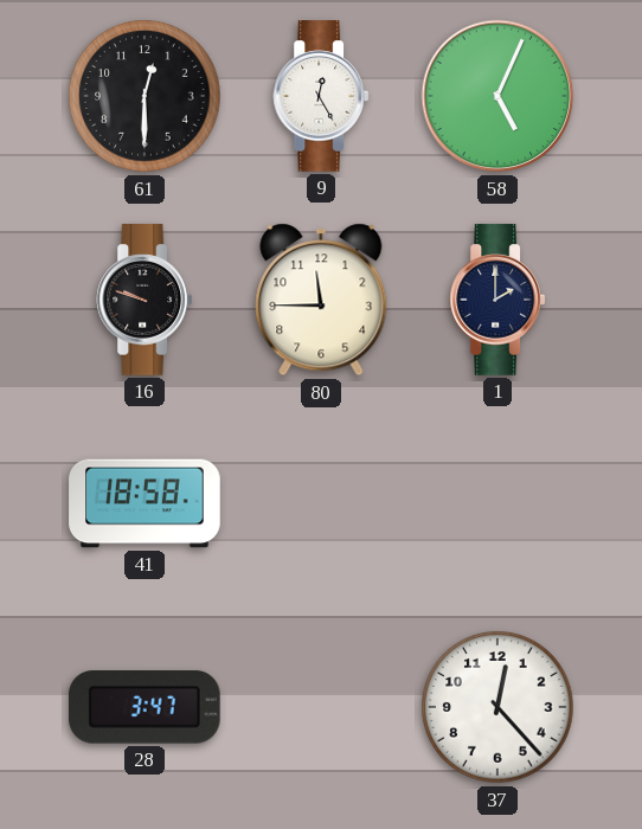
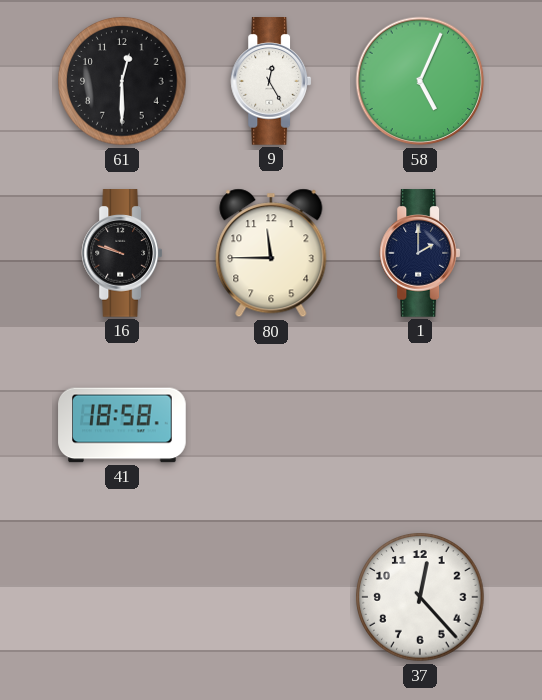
28: 3:47 -> none
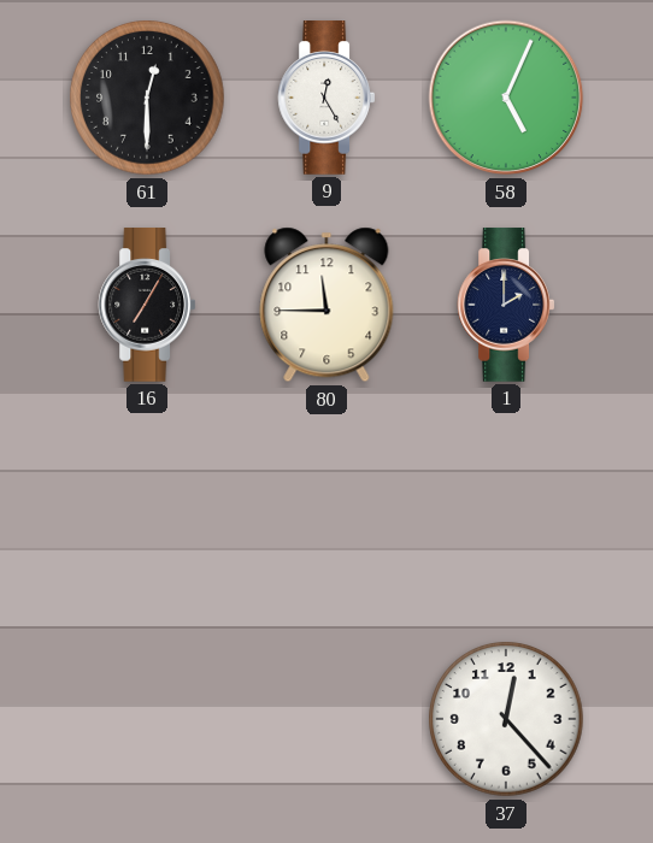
16: 9:48 -> 7:05
41: 18:58 -> none
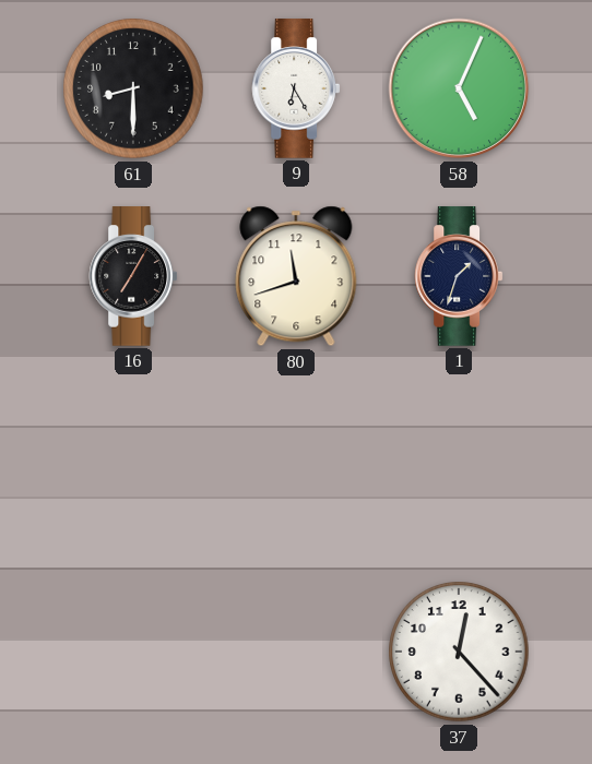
61: 12:30 -> 8:30
9: 12:25 -> 6:25
80: 11:45 -> 11:42
1: 2:00 -> 1:33
